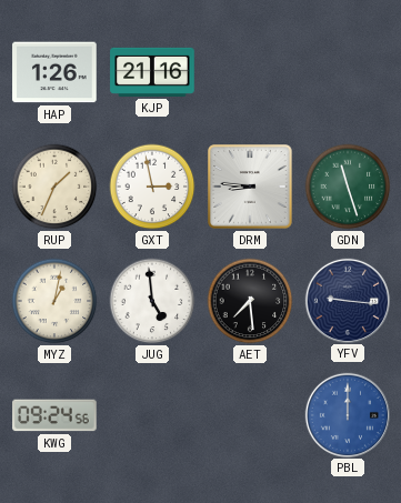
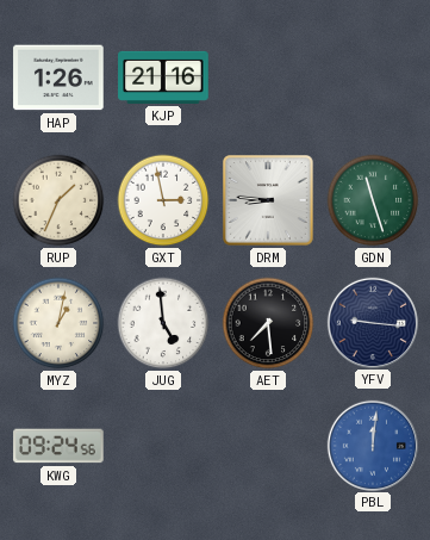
PBL: 12:00 -> 12:01
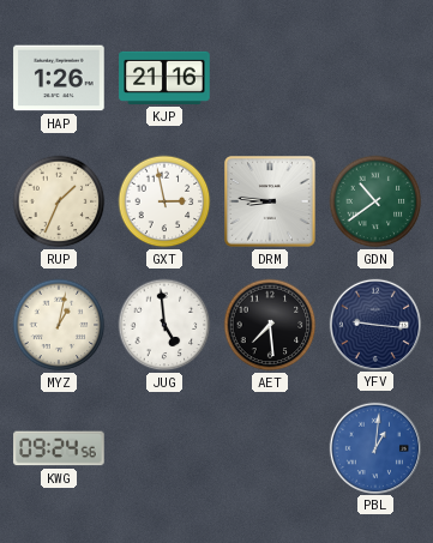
GDN: 11:27 -> 10:39
PBL: 12:01 -> 1:01
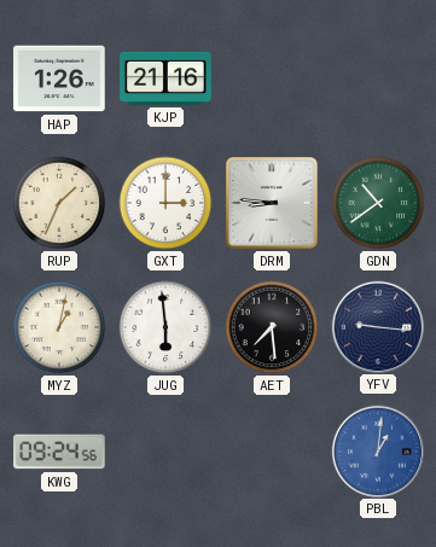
GXT: 2:58 -> 3:00
JUG: 4:59 -> 5:59
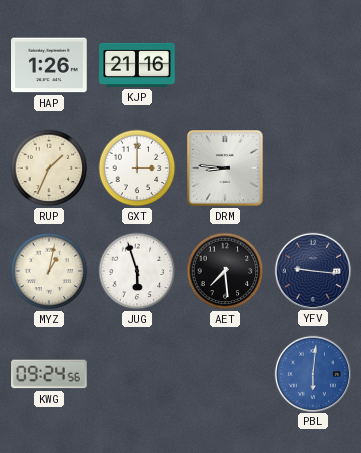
GDN: 10:39 -> none
JUG: 5:59 -> 5:57
PBL: 1:01 -> 6:01
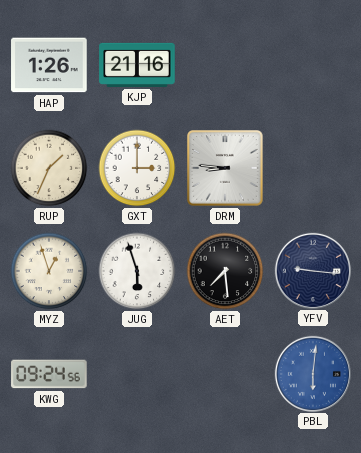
MYZ: 1:02 -> 12:57
